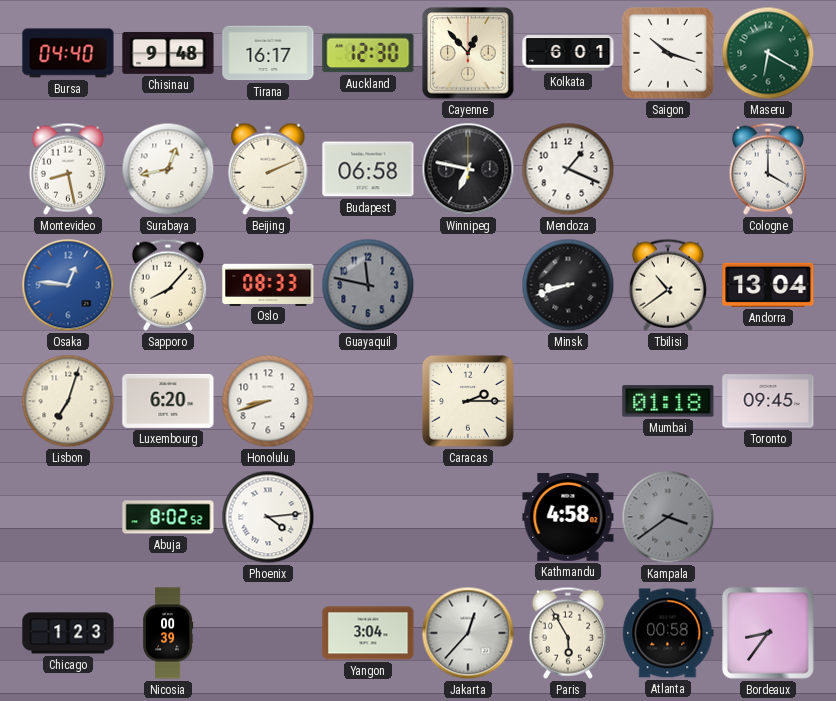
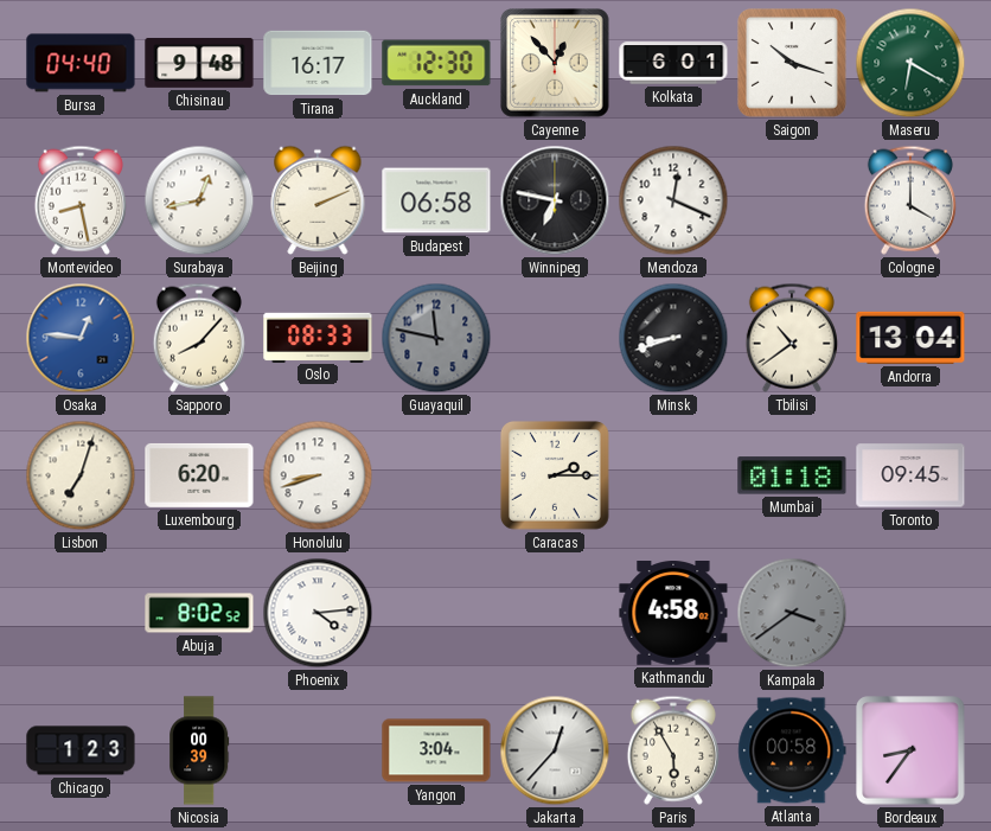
Mendoza: 1:19 -> 12:19
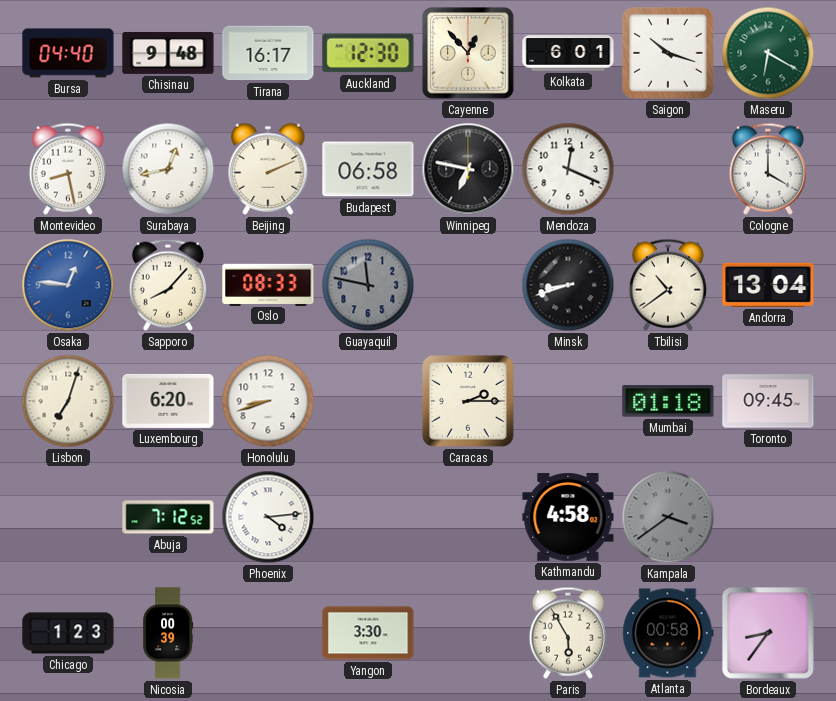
Abuja: 8:02 -> 7:12
Yangon: 3:04 -> 3:30
Jakarta: 12:37 -> none
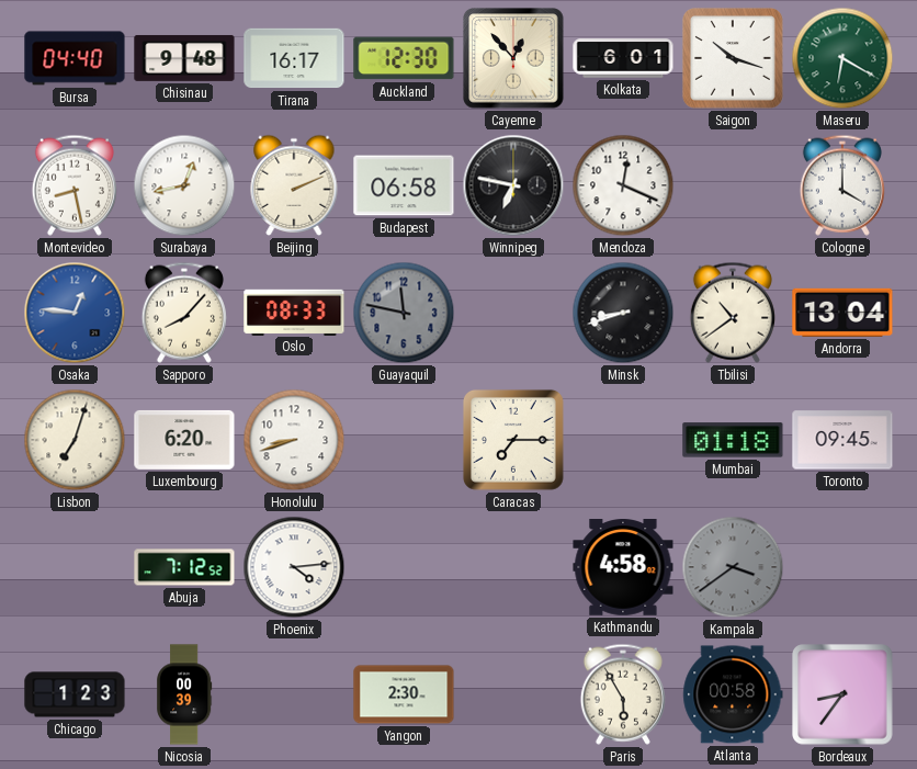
Caracas: 2:15 -> 7:15
Yangon: 3:30 -> 2:30
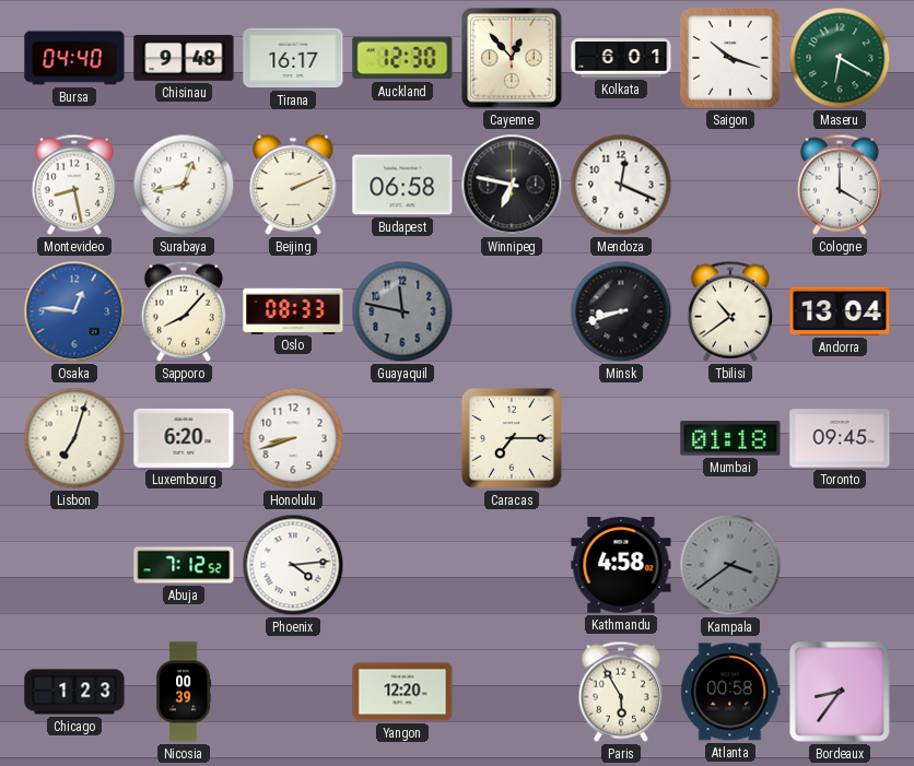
Yangon: 2:30 -> 12:20
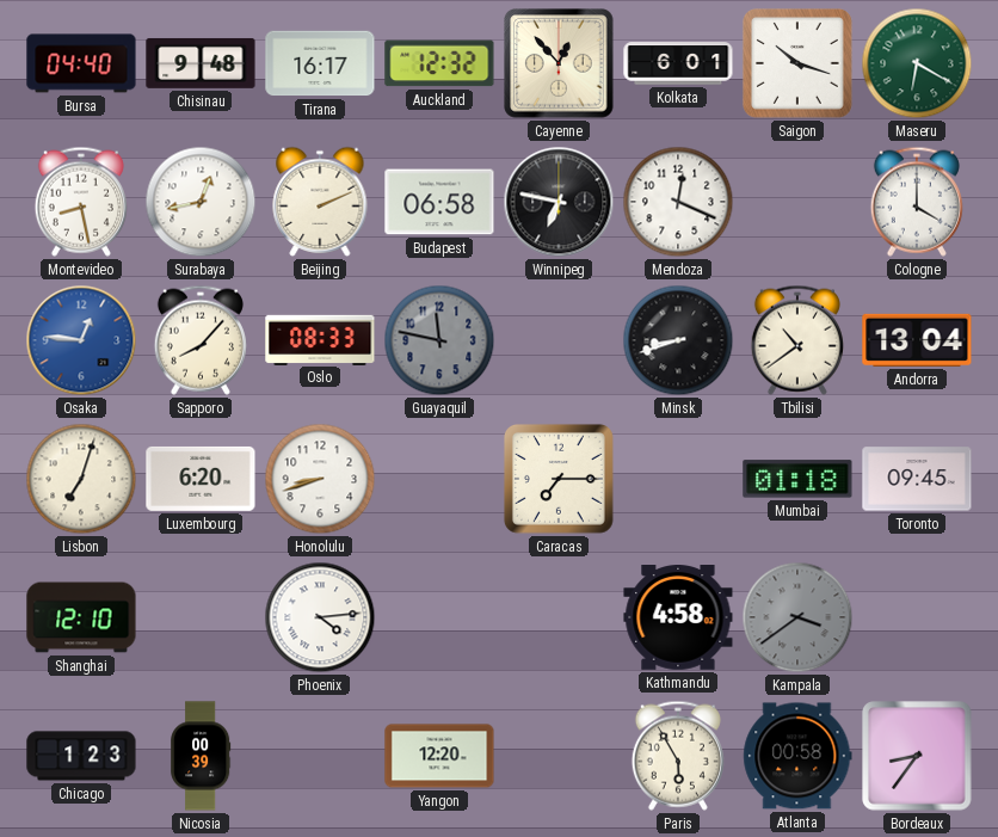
Auckland: 12:30 -> 12:32
Shanghai: none -> 12:10
Abuja: 7:12 -> none
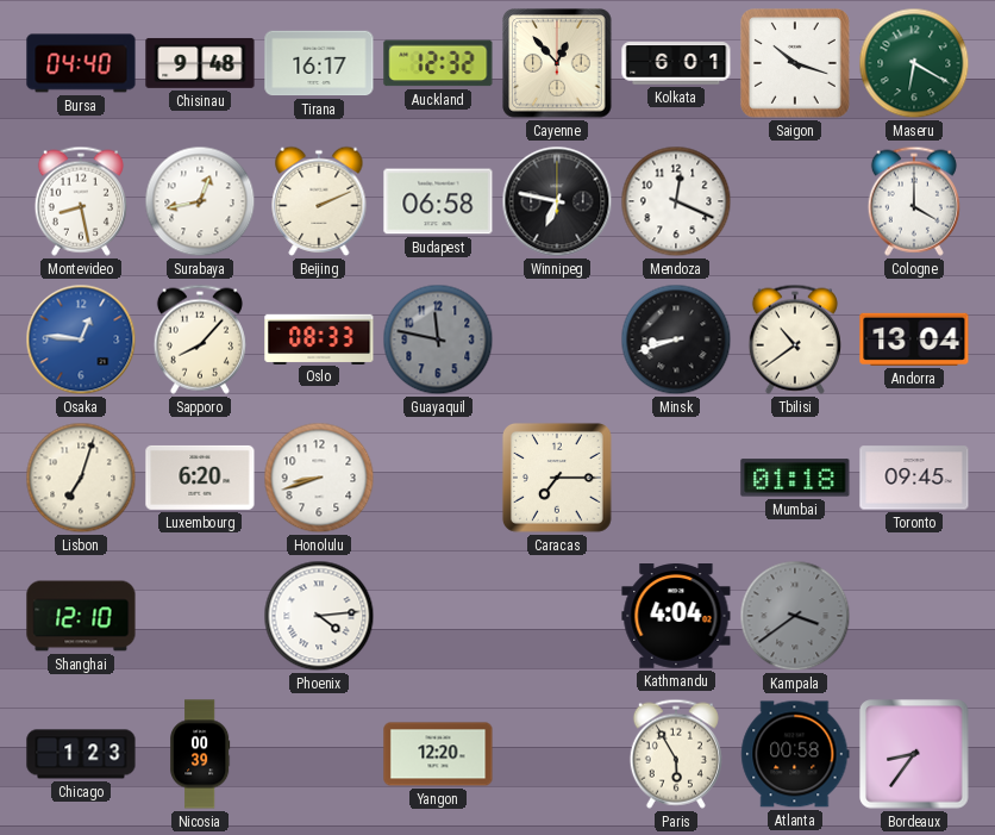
Kathmandu: 4:58 -> 4:04
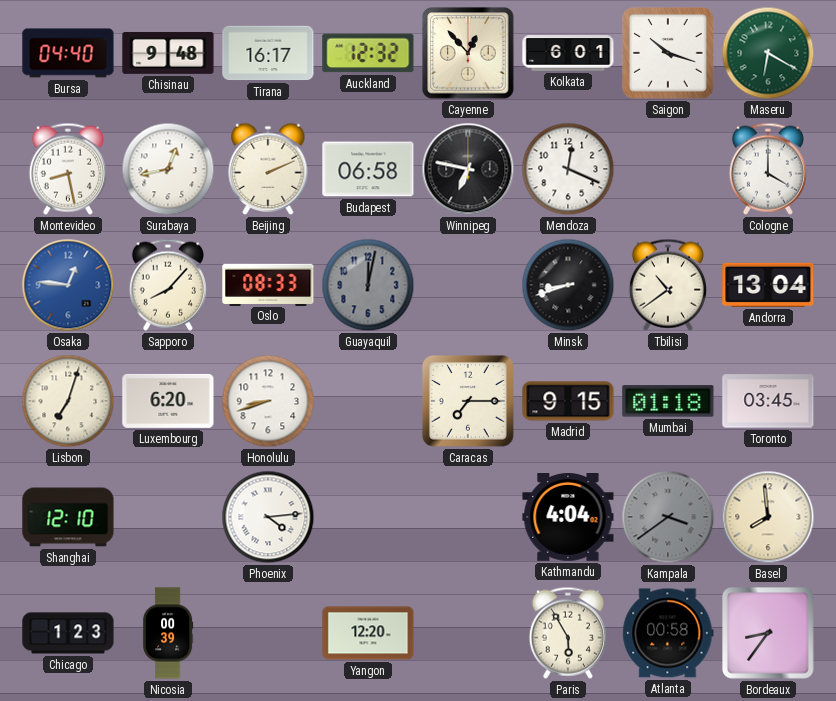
Guayaquil: 11:47 -> 12:02
Madrid: none -> 9:15
Toronto: 09:45 -> 03:45
Basel: none -> 7:59
